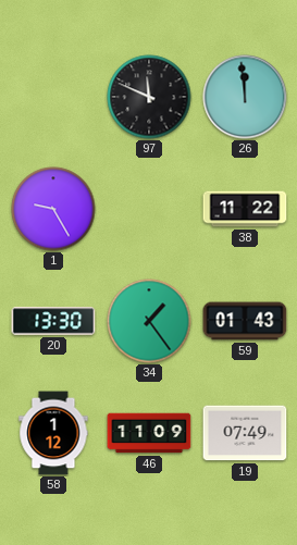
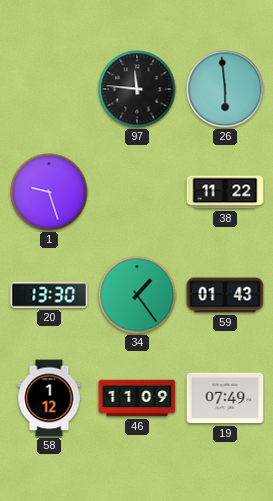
97: 11:49 -> 11:46
26: 11:59 -> 5:59
1: 9:25 -> 9:27
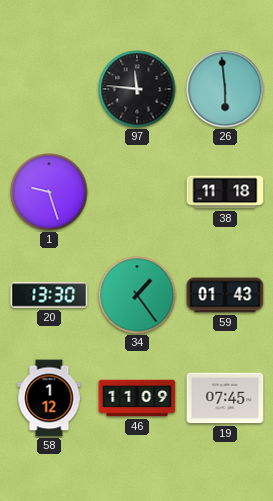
38: 11:22 -> 11:18
19: 07:49 -> 07:45
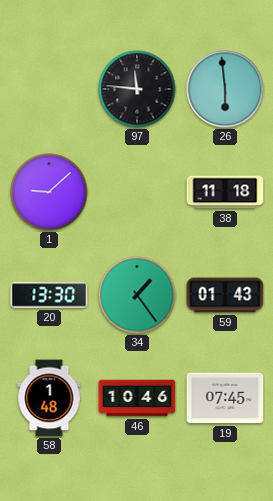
1: 9:27 -> 9:08
58: 1:12 -> 1:48
46: 11:09 -> 10:46
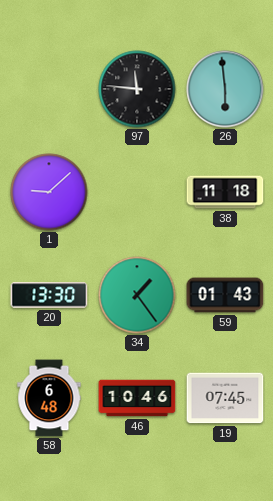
58: 1:48 -> 6:48
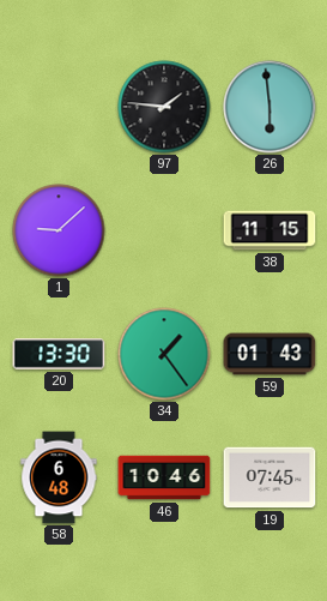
97: 11:46 -> 1:46
38: 11:18 -> 11:15
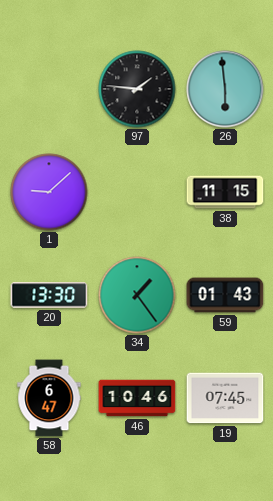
58: 6:48 -> 6:47
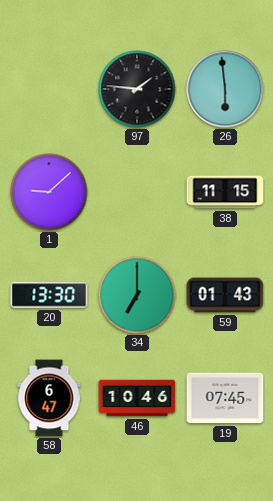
34: 1:24 -> 7:00
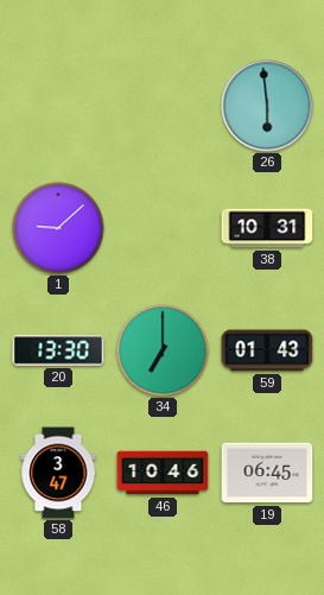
97: 1:46 -> none
38: 11:15 -> 10:31
58: 6:47 -> 3:47
19: 07:45 -> 06:45
